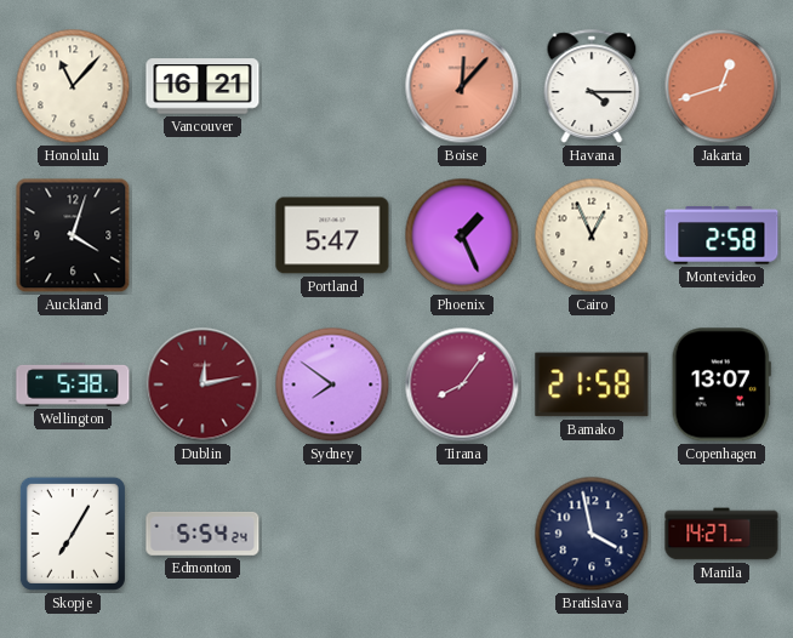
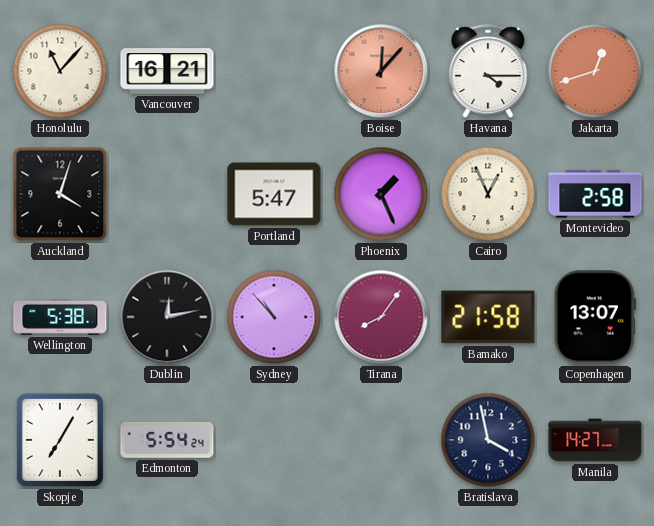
Dublin dial: burgundy -> black
Sydney: 7:51 -> 10:53
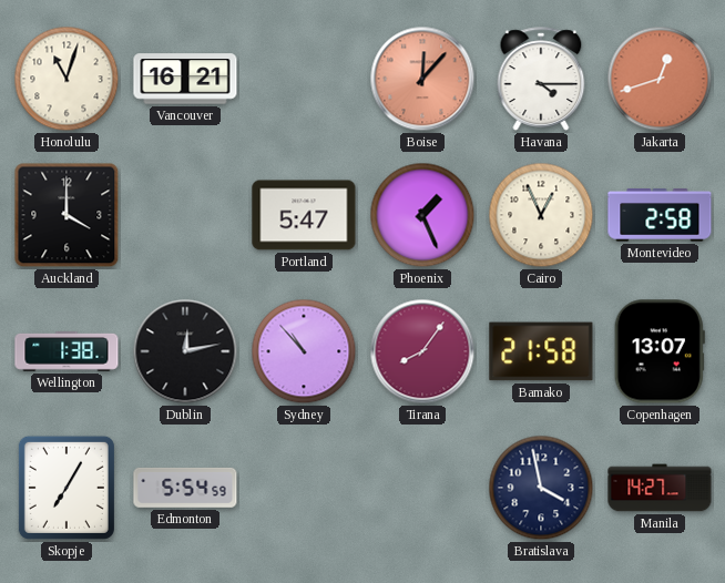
Honolulu: 11:07 -> 11:03
Auckland: 4:03 -> 4:00
Wellington: 5:38 -> 1:38
Edmonton: 5:54:24 -> 5:54:59
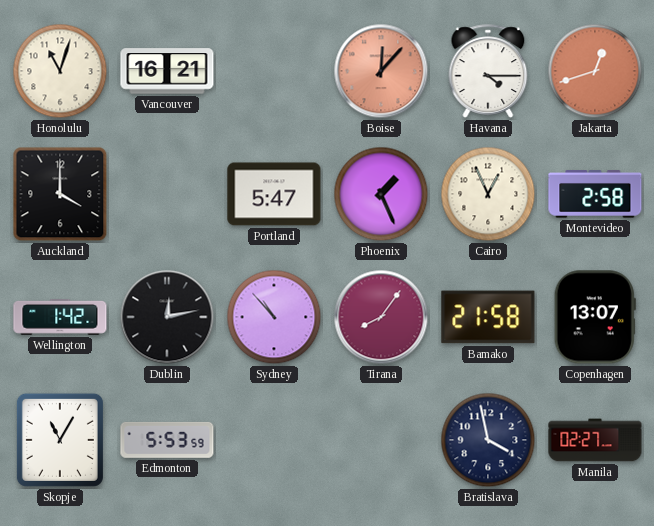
Wellington: 1:38 -> 1:42
Skopje: 7:05 -> 11:05
Edmonton: 5:54 -> 5:53
Manila: 14:27 -> 02:27
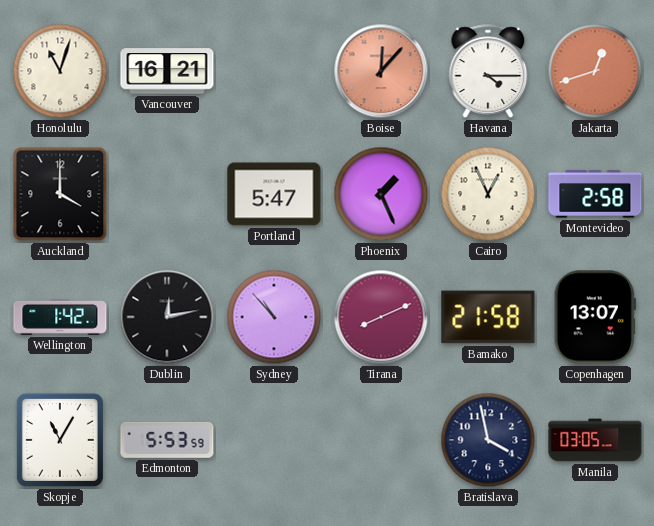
Tirana: 8:06 -> 8:11
Manila: 02:27 -> 03:05
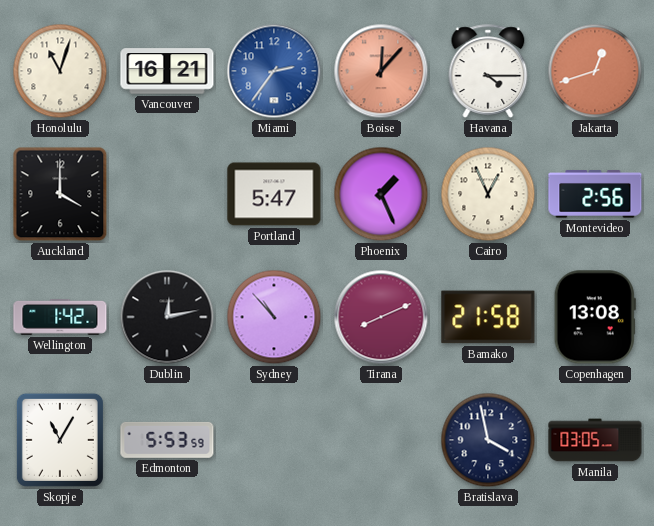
Miami: none -> 2:36
Montevideo: 2:58 -> 2:56
Copenhagen: 13:07 -> 13:08
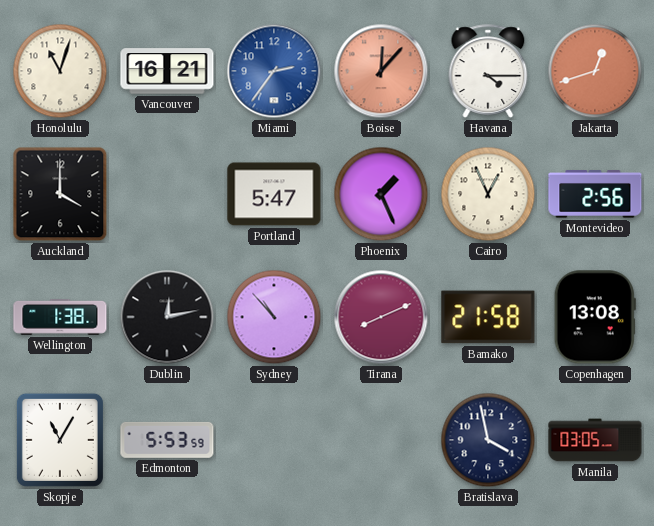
Wellington: 1:42 -> 1:38
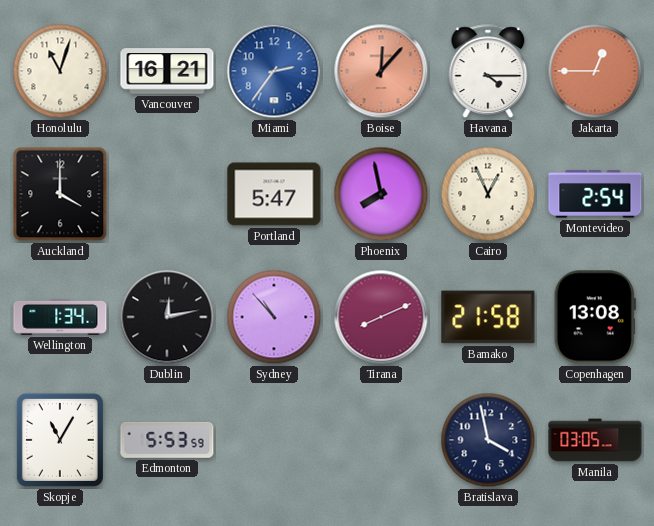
Jakarta: 12:42 -> 12:45
Phoenix: 1:26 -> 7:58
Montevideo: 2:56 -> 2:54
Wellington: 1:38 -> 1:34
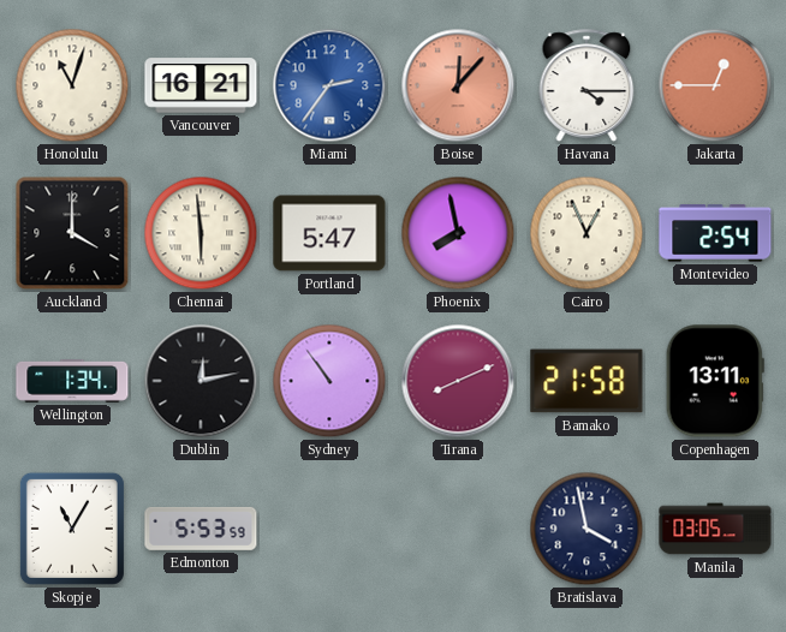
Chennai: none -> 5:59
Sydney: 10:53 -> 10:54
Copenhagen: 13:08 -> 13:11
